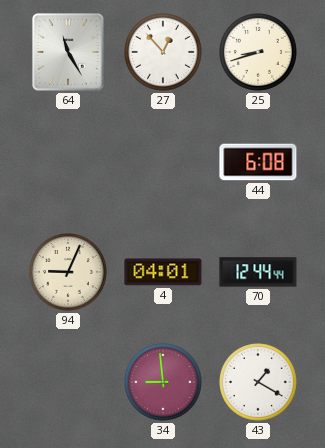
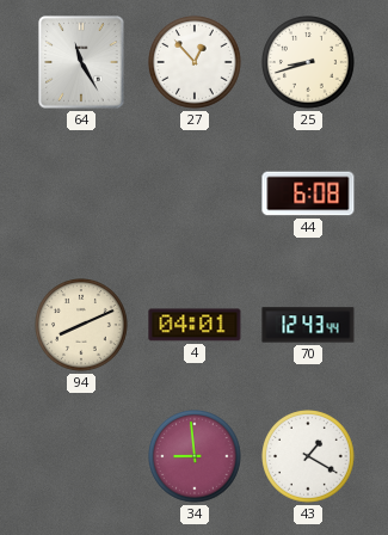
94: 9:04 -> 8:11
70: 12:44 -> 12:43
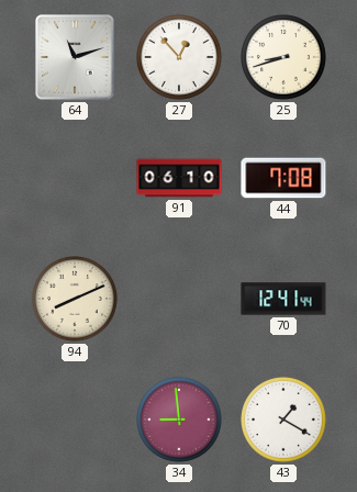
64: 11:25 -> 11:12
91: none -> 06:10
44: 6:08 -> 7:08
4: 04:01 -> none
70: 12:43 -> 12:41
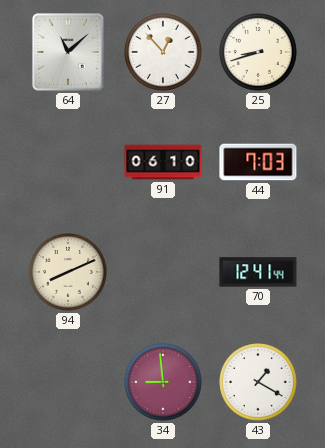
64: 11:12 -> 11:08
44: 7:08 -> 7:03
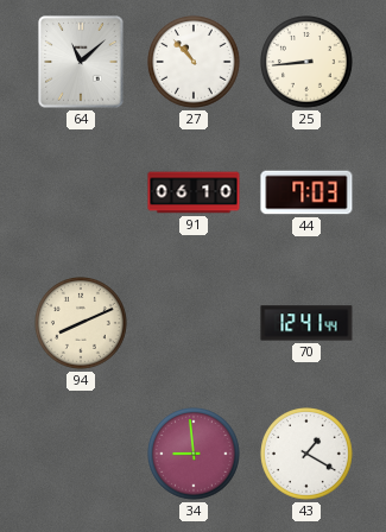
27: 12:53 -> 10:53
25: 8:42 -> 8:44
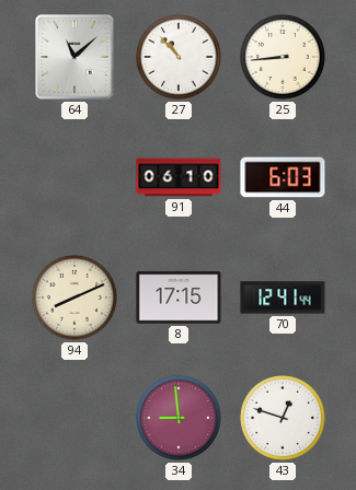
44: 7:03 -> 6:03
8: none -> 17:15
43: 1:20 -> 12:48
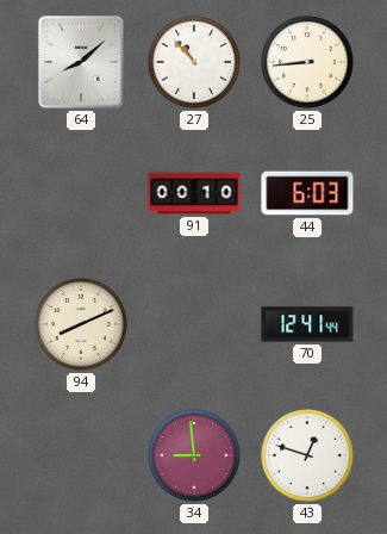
64: 11:08 -> 8:08
91: 06:10 -> 00:10
8: 17:15 -> none
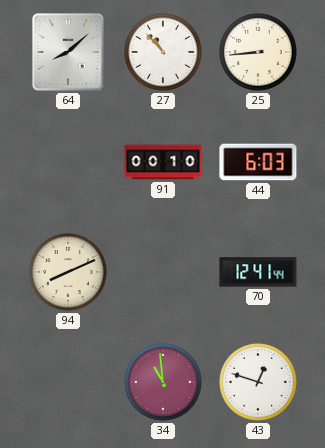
34: 8:59 -> 10:59
